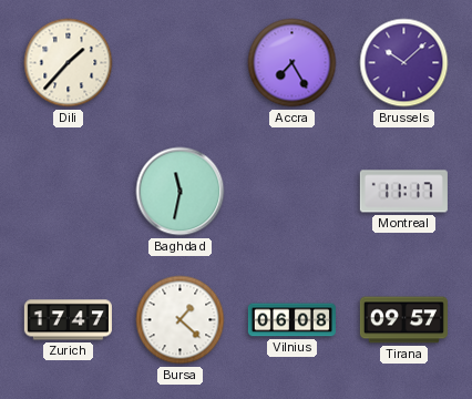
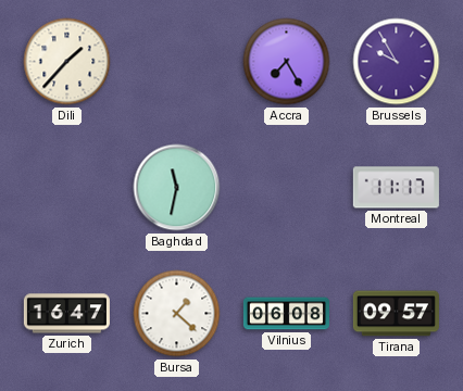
Brussels: 10:08 -> 9:55
Zurich: 17:47 -> 16:47
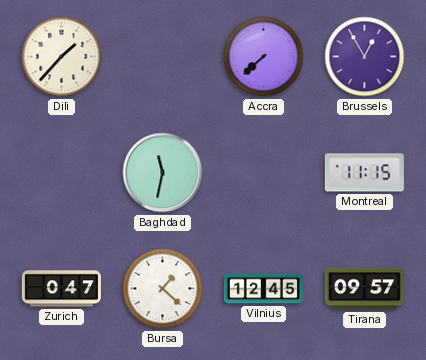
Accra: 7:25 -> 7:38
Brussels: 9:55 -> 12:55
Montreal: 11:17 -> 11:15
Zurich: 16:47 -> 0:47
Vilnius: 06:08 -> 12:45
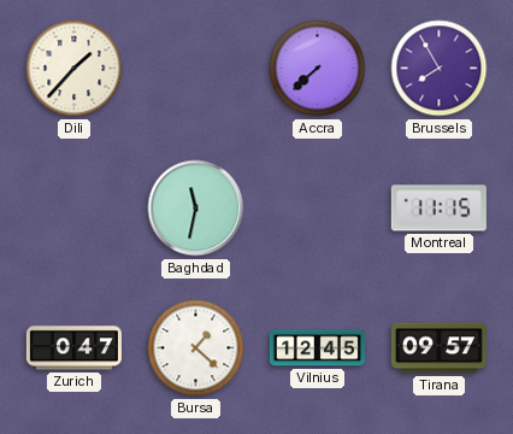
Brussels: 12:55 -> 7:55
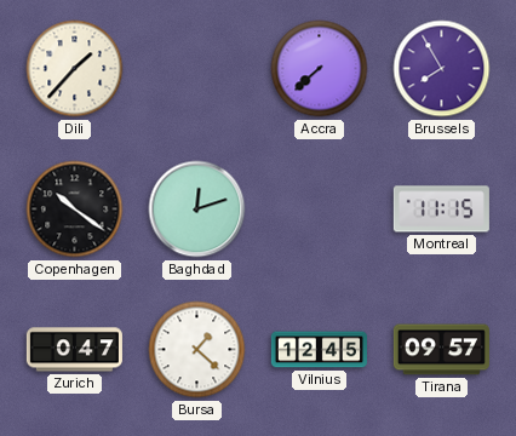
Copenhagen: none -> 10:21
Baghdad: 11:32 -> 12:12
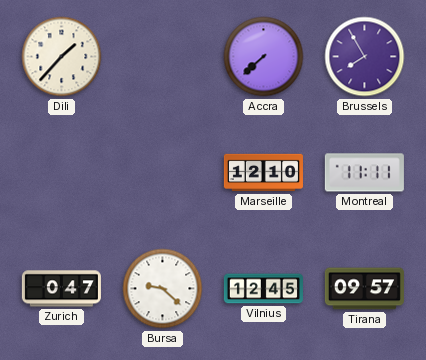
Copenhagen: 10:21 -> none
Baghdad: 12:12 -> none
Marseille: none -> 12:10
Montreal: 11:15 -> 11:11
Bursa: 1:22 -> 9:22
